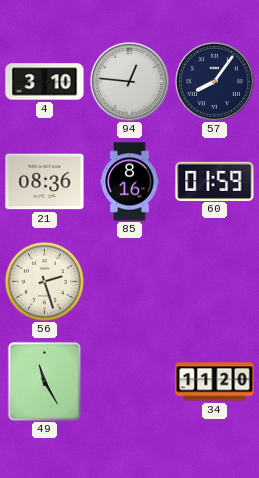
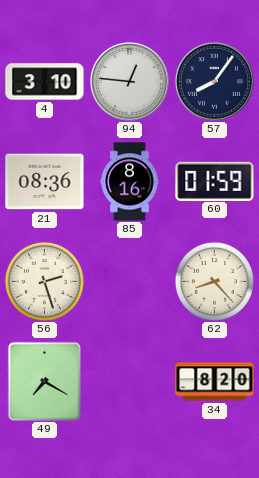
62: none -> 8:23
49: 11:25 -> 7:20
34: 11:20 -> 8:20
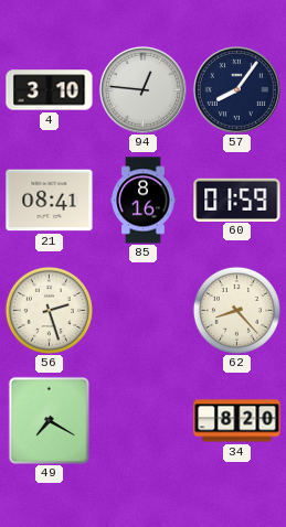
21: 08:36 -> 08:41
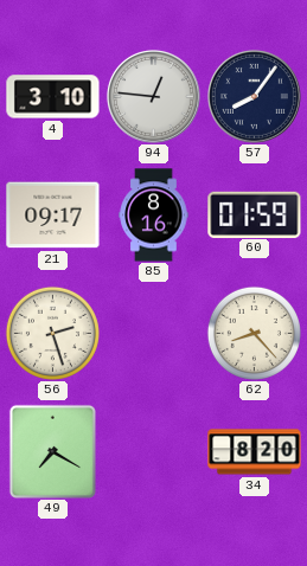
21: 08:41 -> 09:17
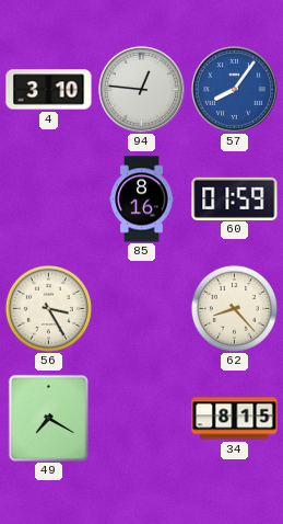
57 dial: navy -> blue
21: 09:17 -> none
56: 2:27 -> 3:25
34: 8:20 -> 8:15
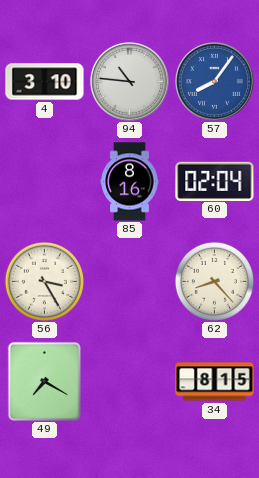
94: 12:46 -> 10:46
60: 01:59 -> 02:04
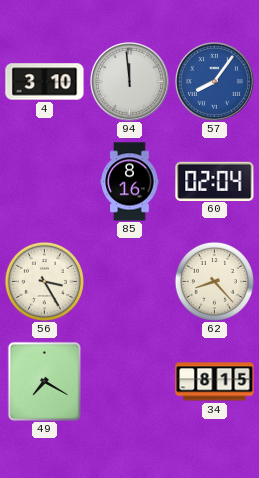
94: 10:46 -> 11:59
